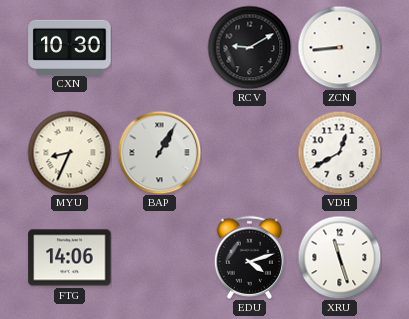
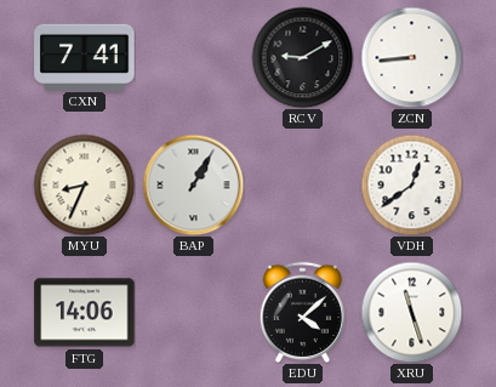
CXN: 10:30 -> 7:41
VDH: 12:40 -> 12:39
EDU: 4:12 -> 4:08
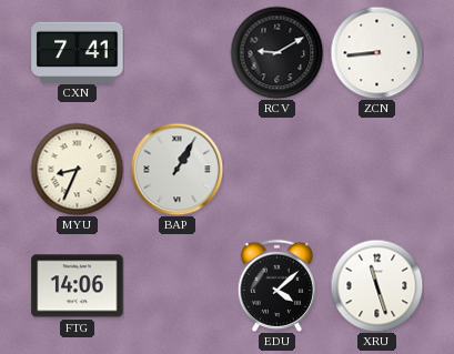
VDH: 12:39 -> none
